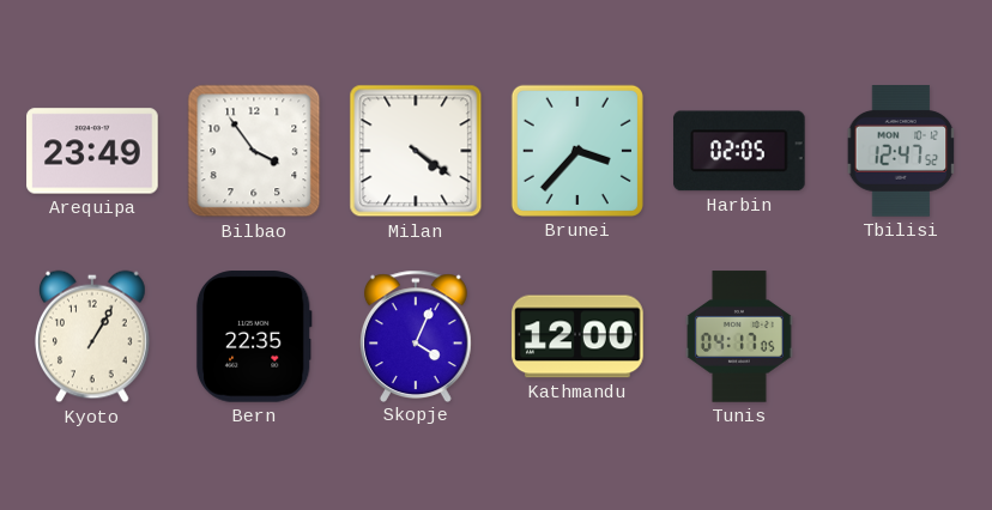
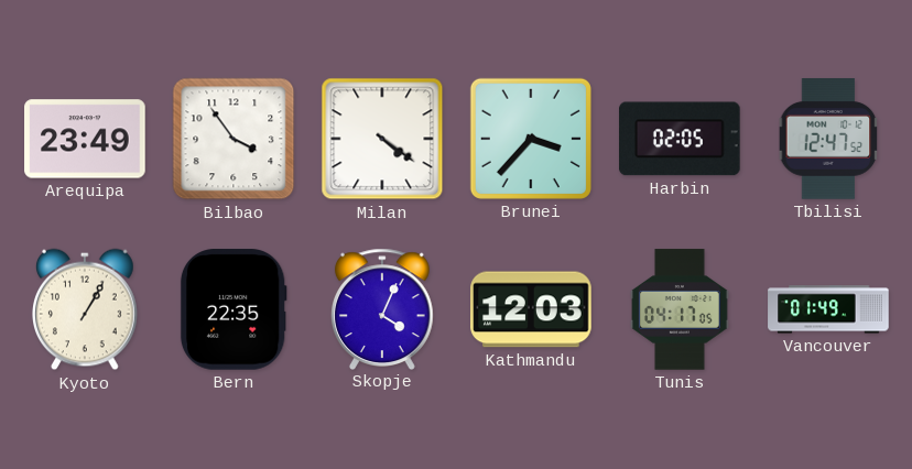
Kathmandu: 12:00 -> 12:03
Vancouver: none -> 01:49
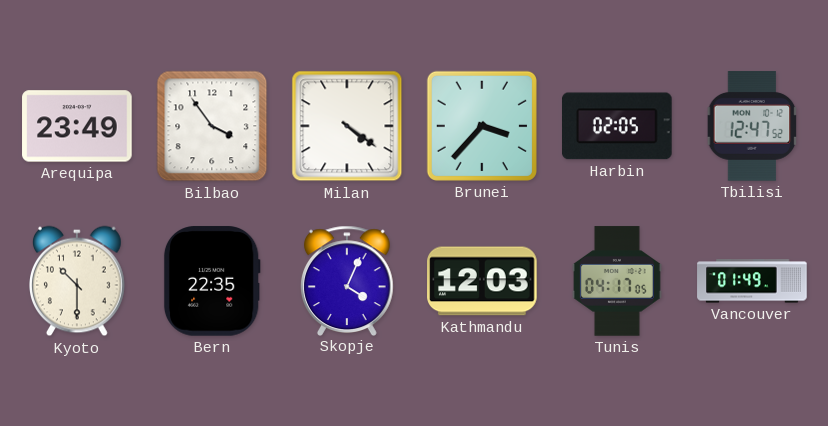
Kyoto: 1:05 -> 10:30
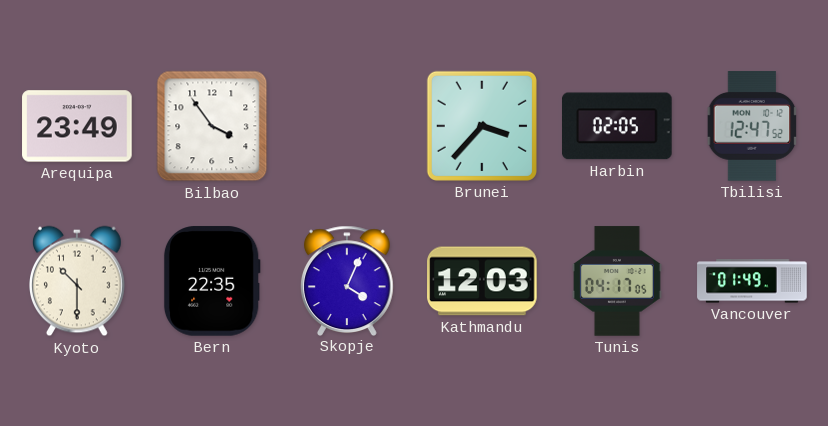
Milan: 4:21 -> none
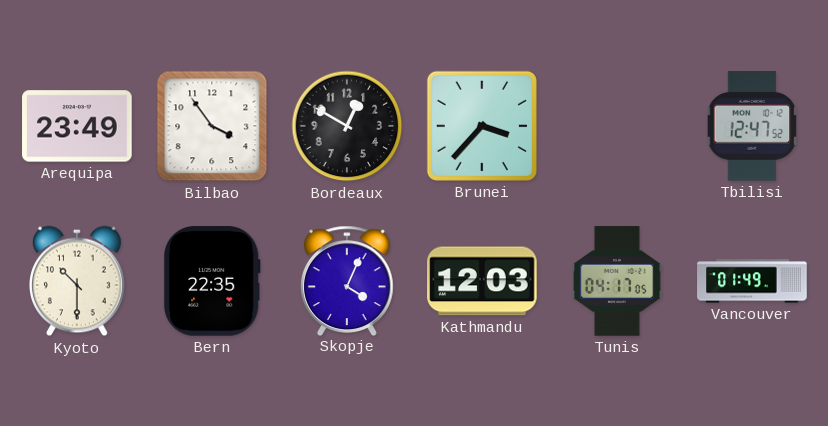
Bordeaux: none -> 12:50
Harbin: 02:05 -> none
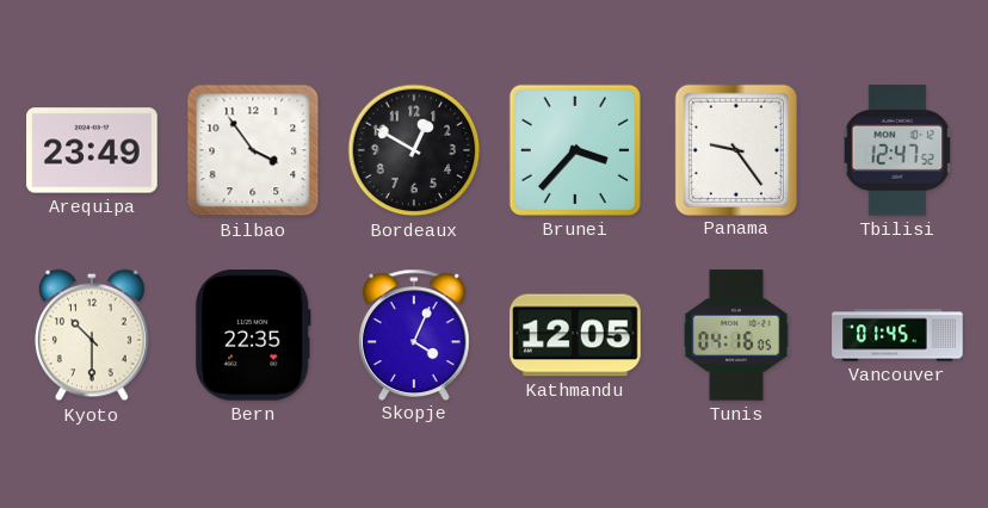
Panama: none -> 9:24
Kathmandu: 12:03 -> 12:05
Tunis: 04:17 -> 04:16
Vancouver: 01:49 -> 01:45
